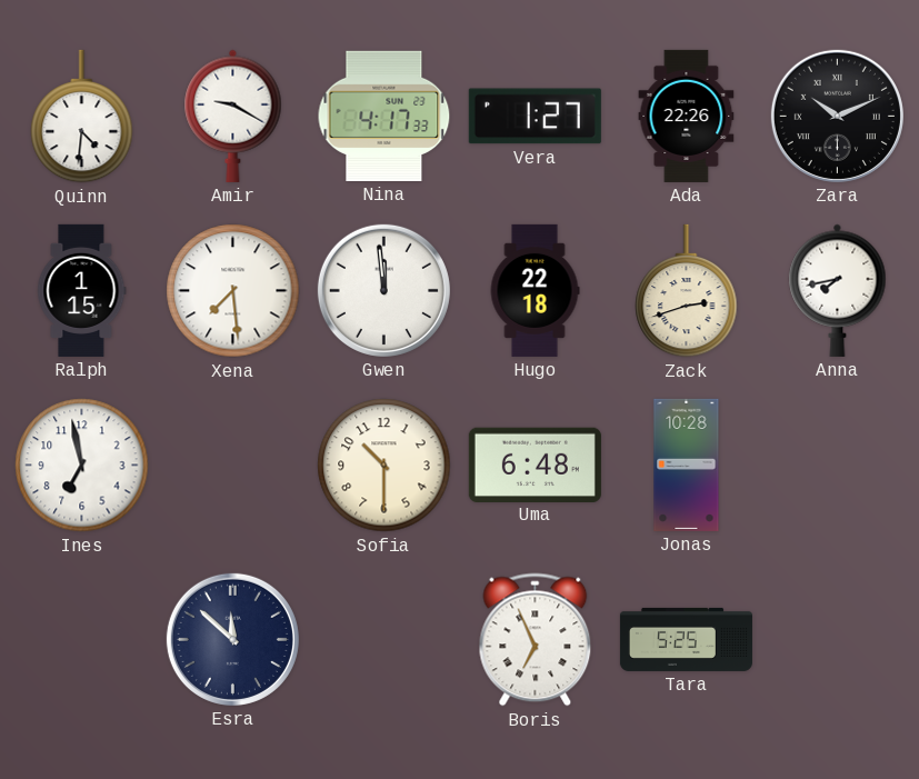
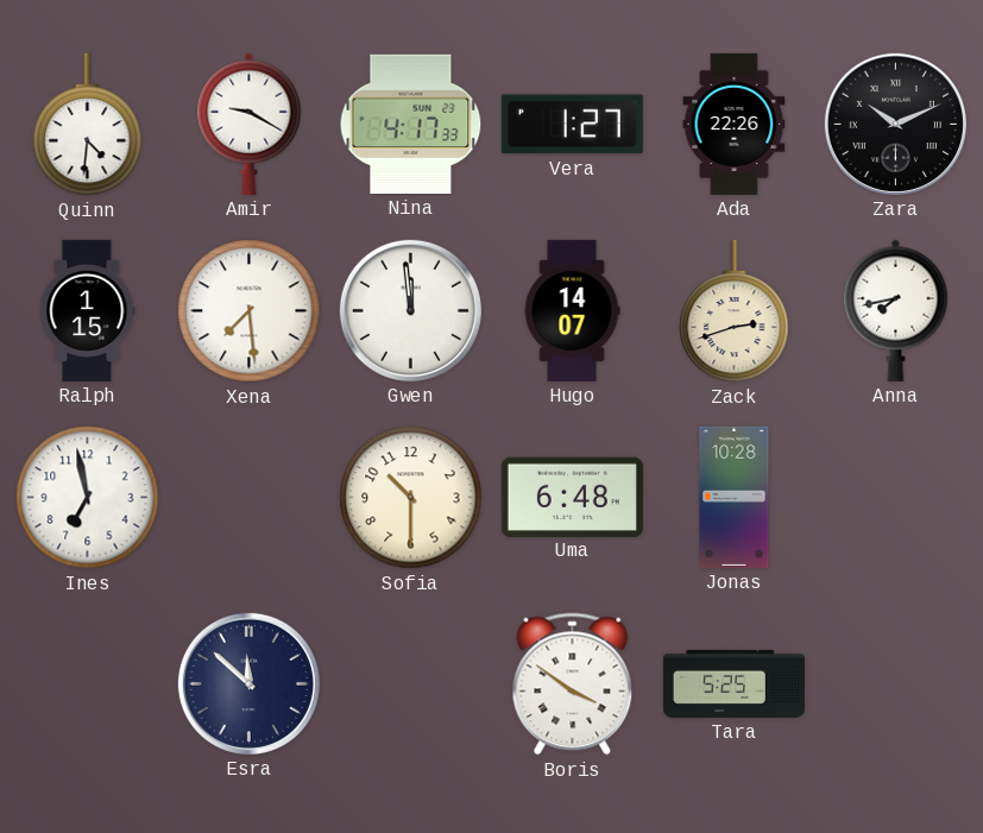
Hugo: 22:18 -> 14:07
Boris: 6:56 -> 3:51
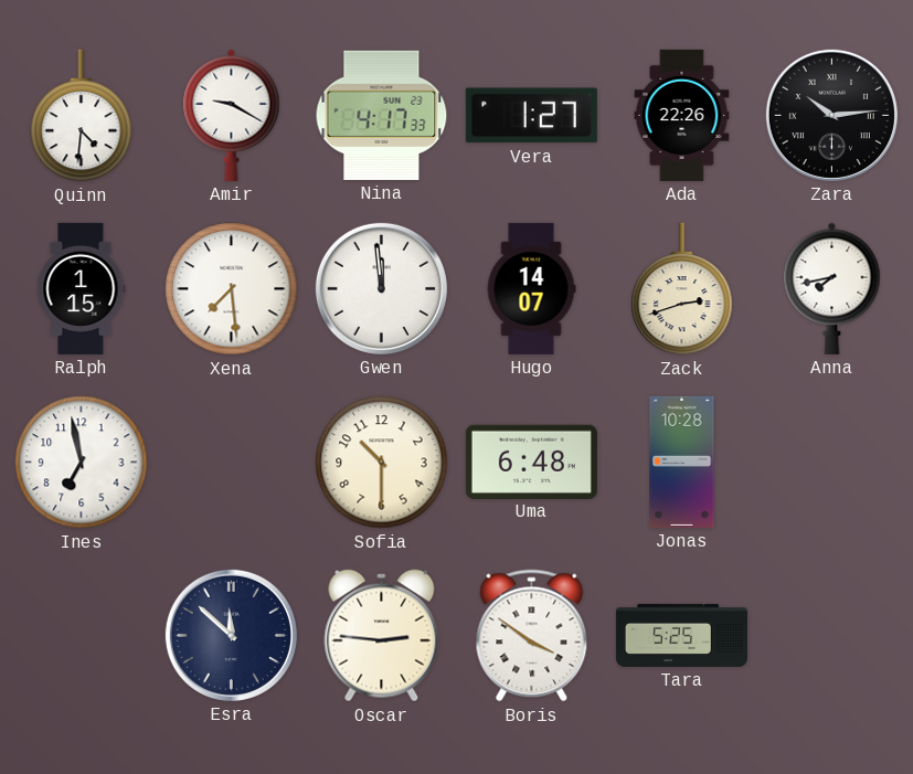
Zara: 10:11 -> 10:14
Oscar: none -> 2:46
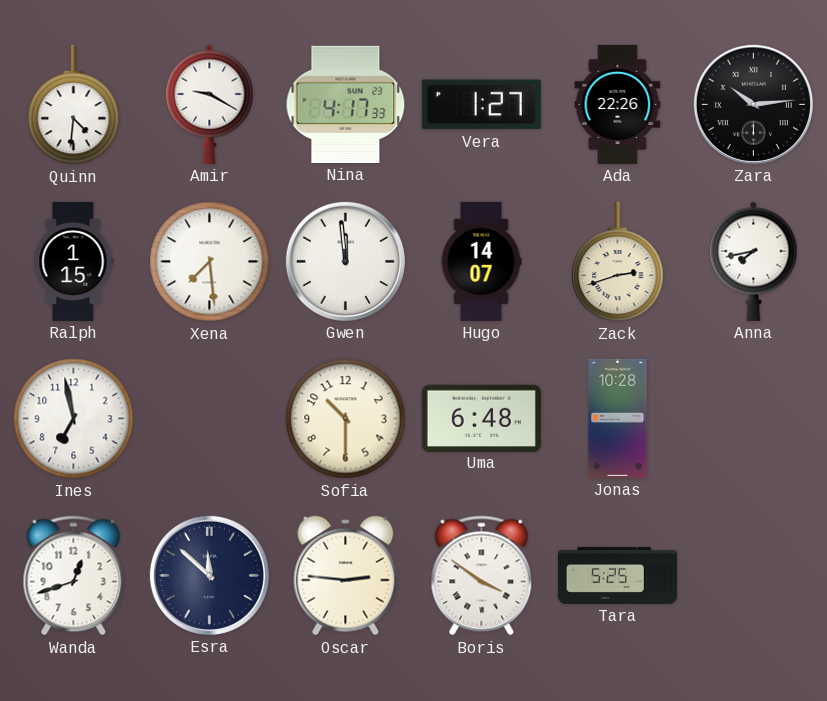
Wanda: none -> 12:42
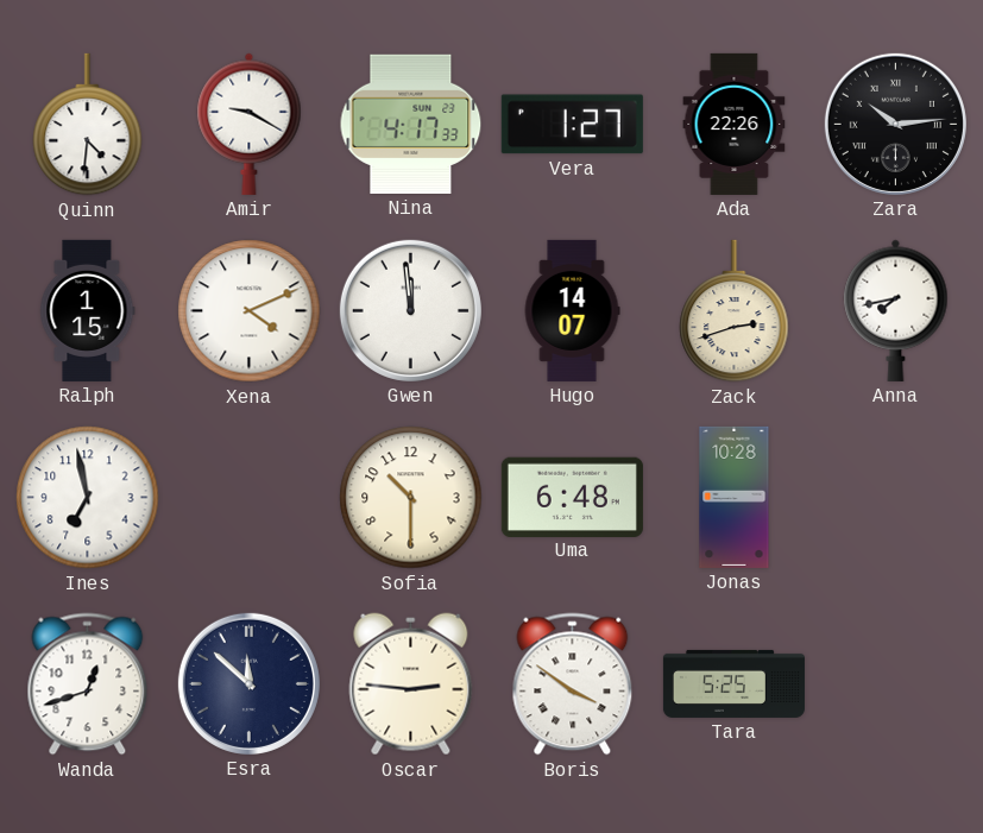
Xena: 7:29 -> 4:11
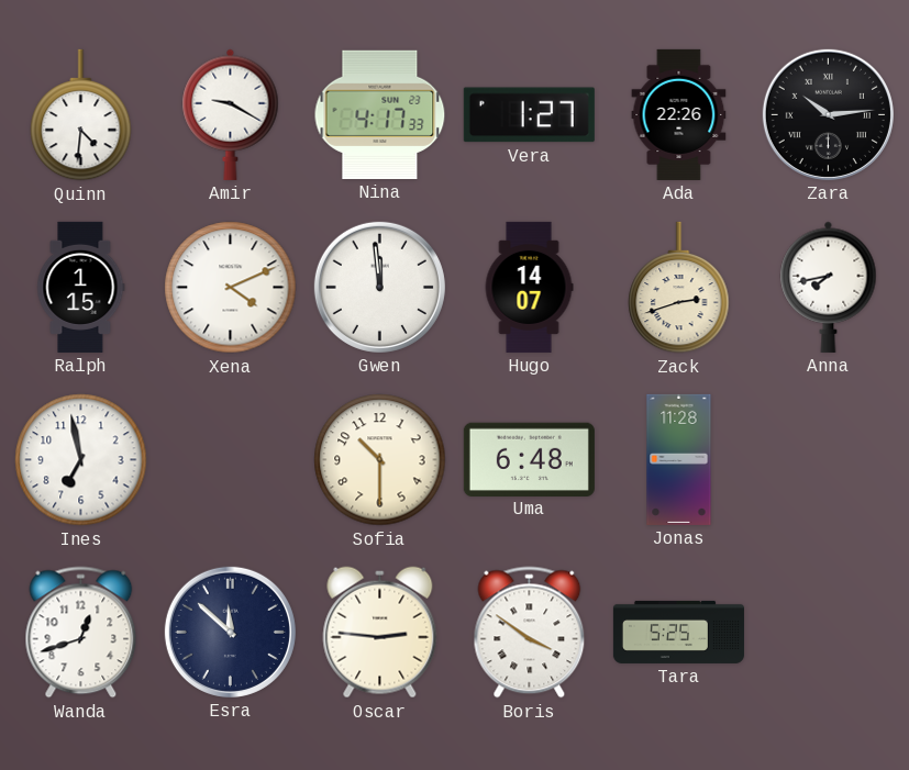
Jonas: 10:28 -> 11:28
